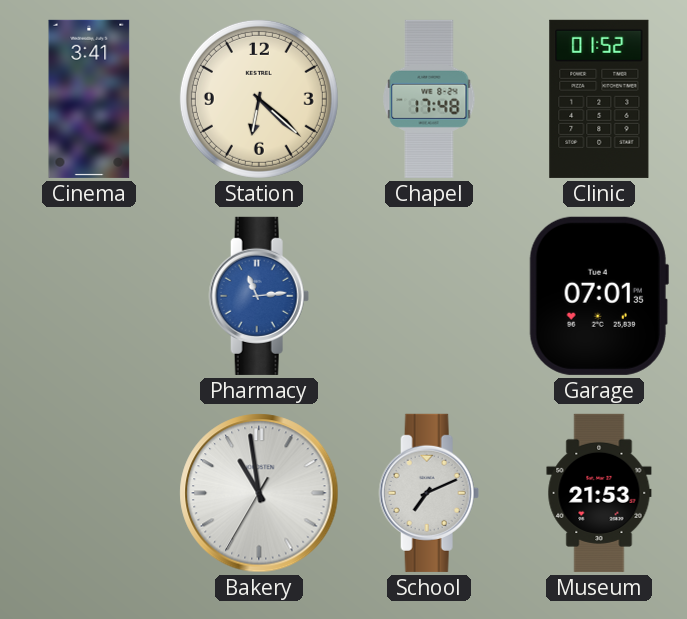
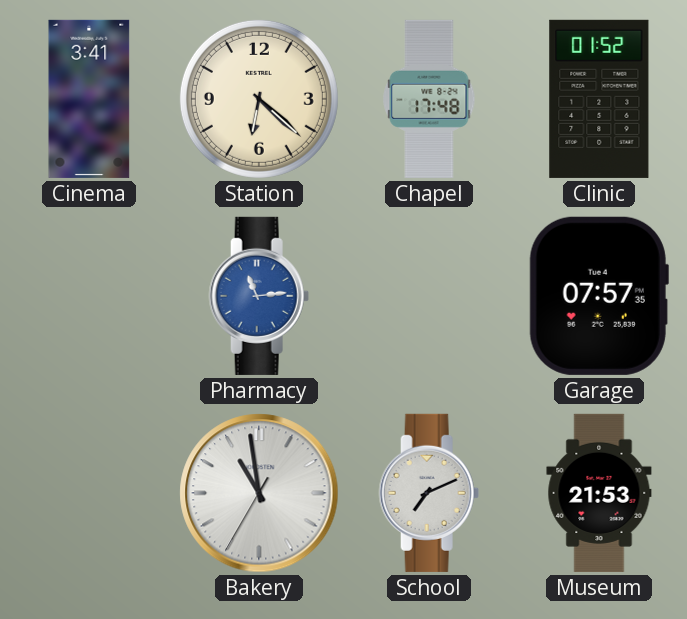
Garage: 07:01 -> 07:57
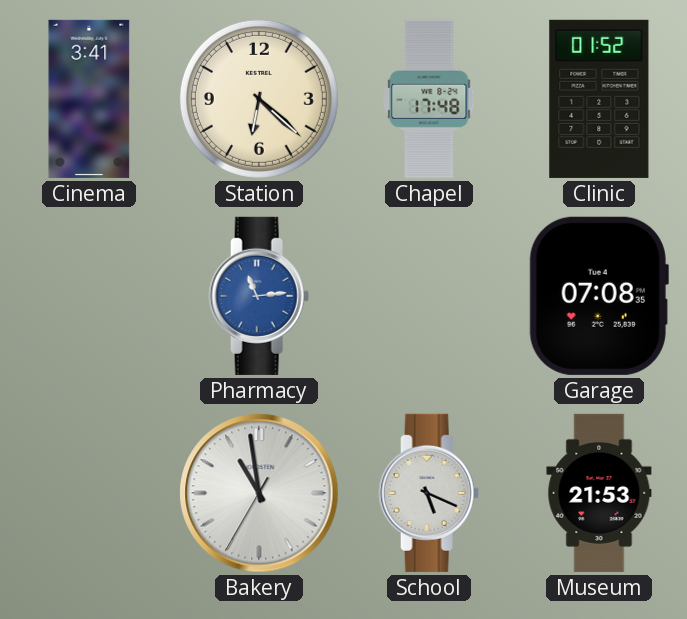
Garage: 07:57 -> 07:08
School: 7:11 -> 5:19
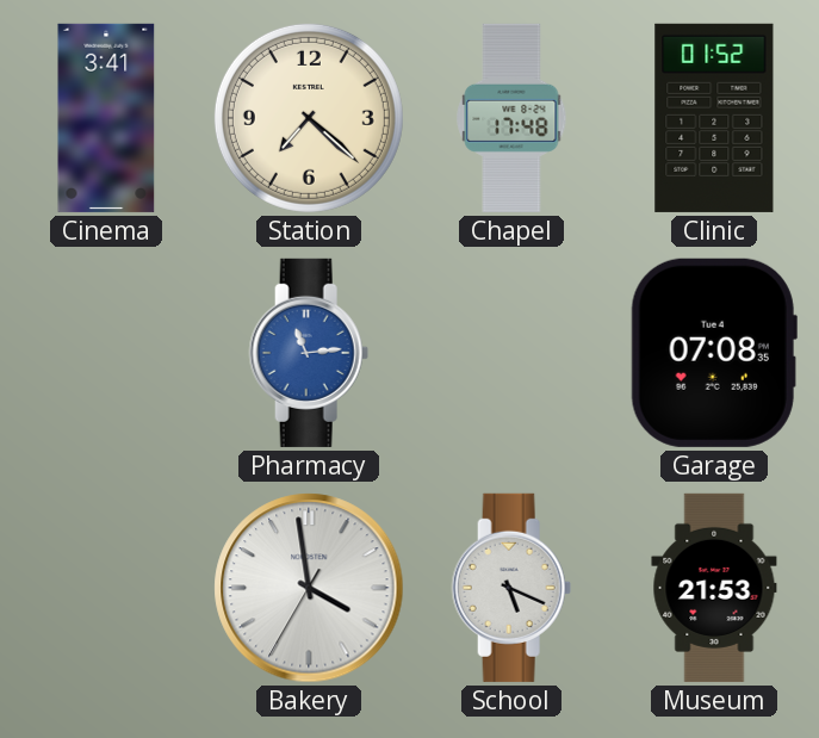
Station: 6:22 -> 7:22
Bakery: 10:58 -> 3:58
